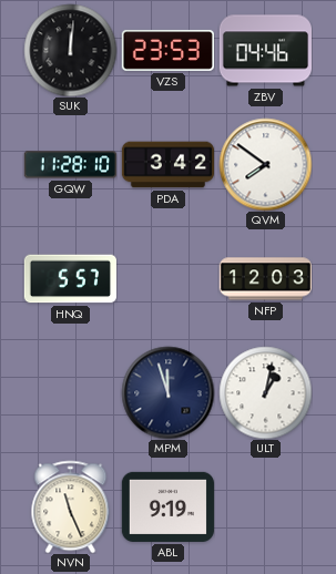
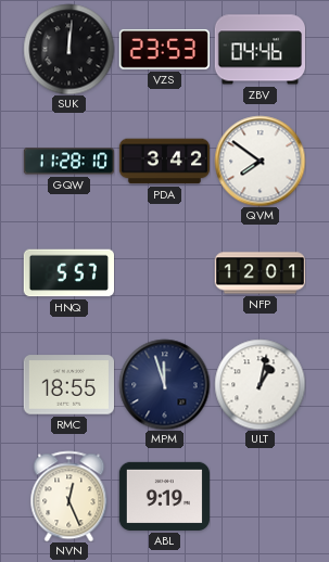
NFP: 12:03 -> 12:01
RMC: none -> 18:55
NVN: 11:26 -> 12:26
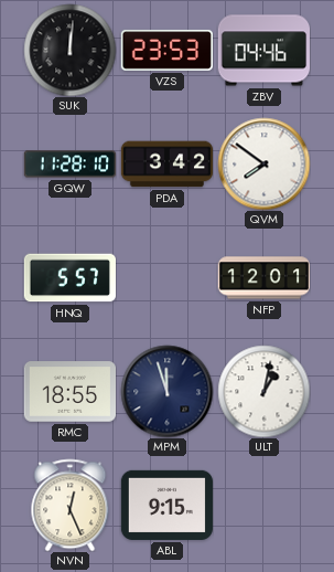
ABL: 9:19 -> 9:15
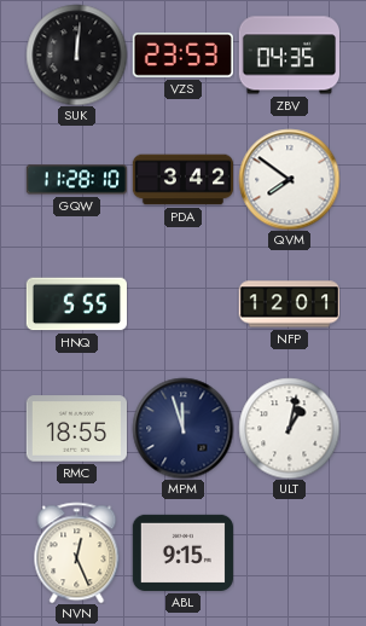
ZBV: 04:46 -> 04:35
HNQ: 5:57 -> 5:55
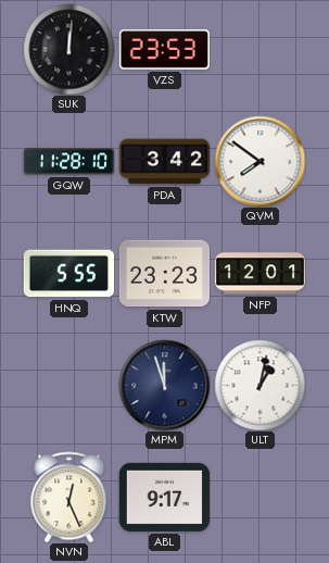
ZBV: 04:35 -> none
KTW: none -> 23:23
RMC: 18:55 -> none
ABL: 9:15 -> 9:17
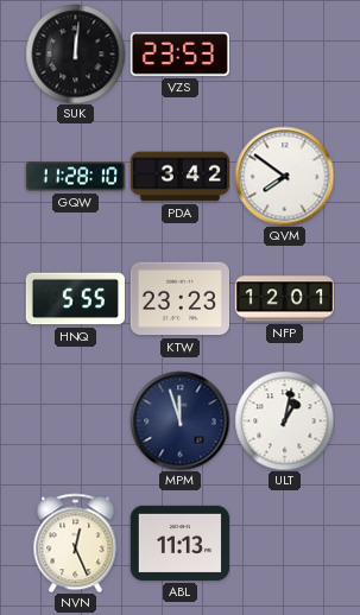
ABL: 9:17 -> 11:13
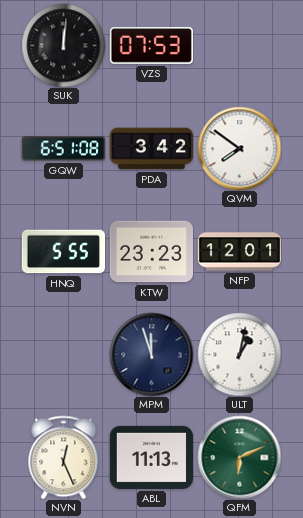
VZS: 23:53 -> 07:53
GQW: 11:28 -> 6:51
QFM: none -> 6:11
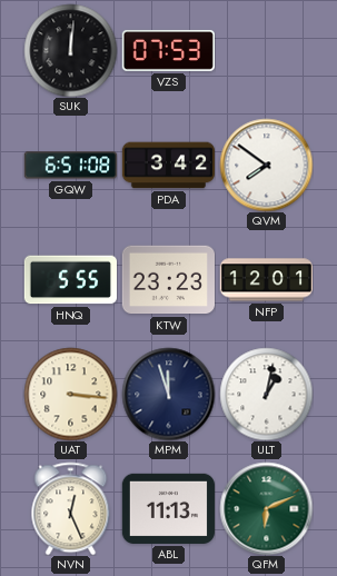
UAT: none -> 3:16
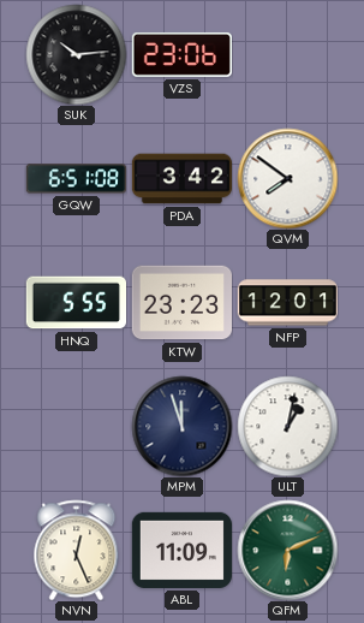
SUK: 12:01 -> 10:14
VZS: 07:53 -> 23:06
UAT: 3:16 -> none
ABL: 11:13 -> 11:09
